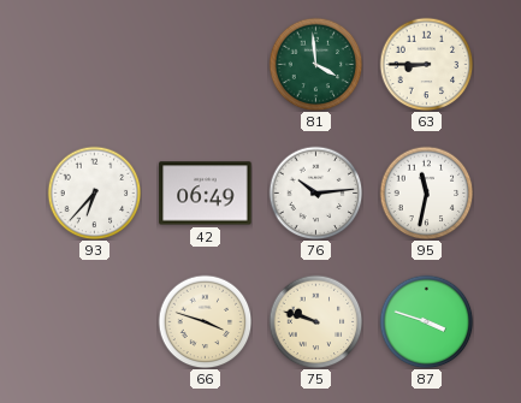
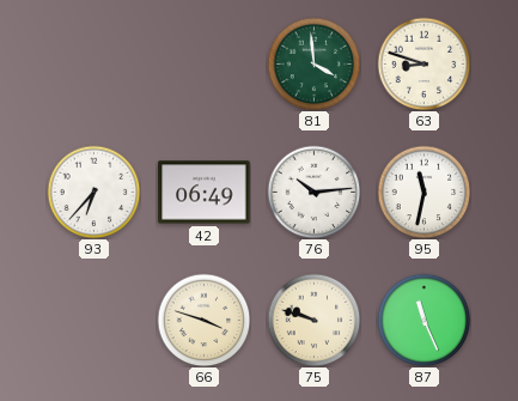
63: 8:45 -> 8:48
87: 3:48 -> 11:26
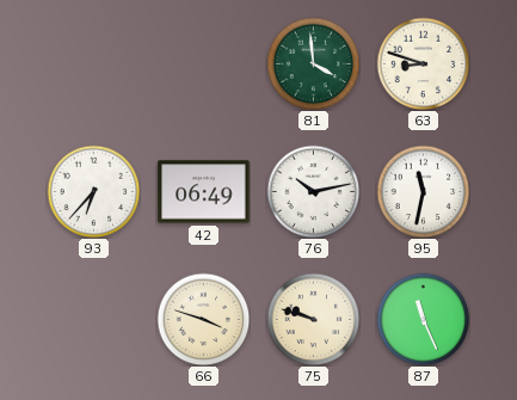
76: 10:14 -> 10:13
